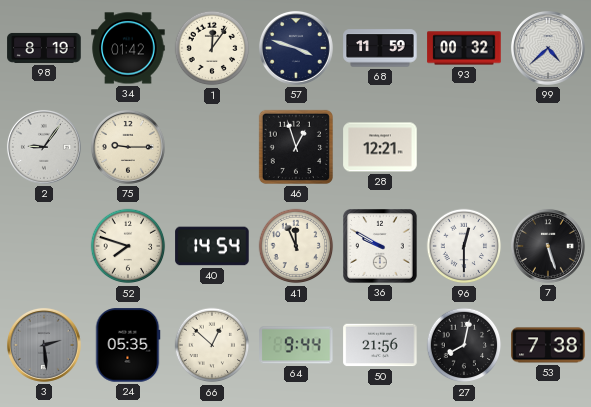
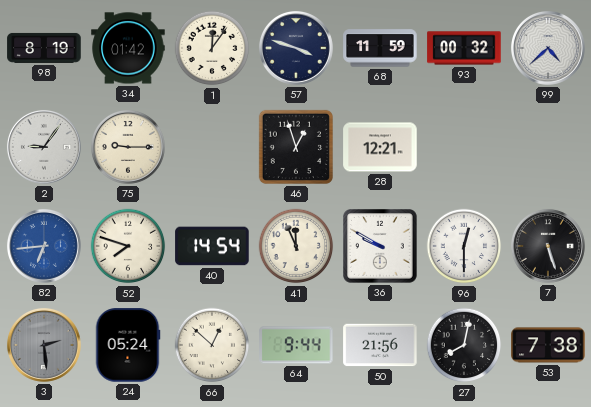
82: none -> 6:44
24: 05:35 -> 05:24
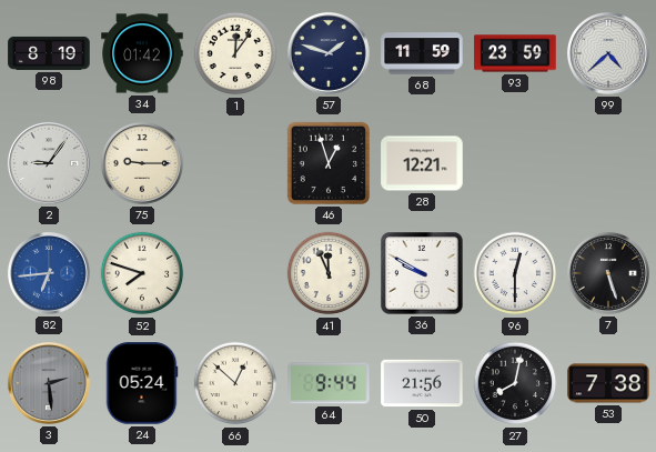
57: 3:48 -> 1:48
93: 00:32 -> 23:59
40: 14:54 -> none
